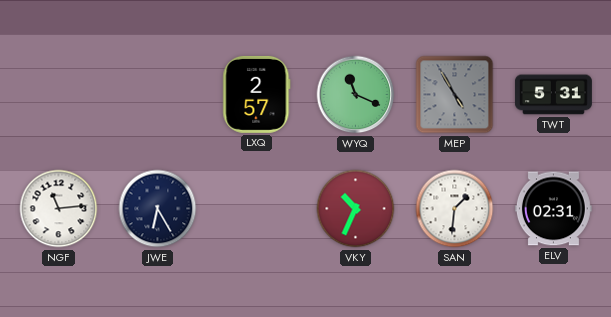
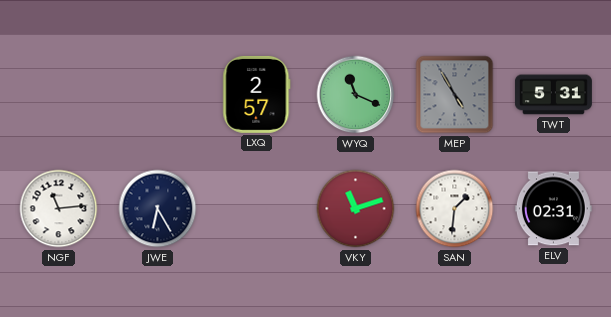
VKY: 10:34 -> 11:12
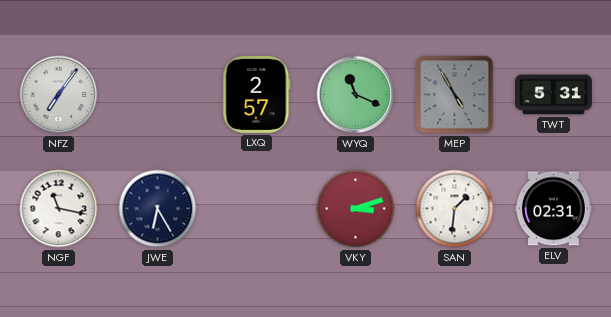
NFZ: none -> 7:06
NGF: 11:14 -> 11:17
VKY: 11:12 -> 3:12
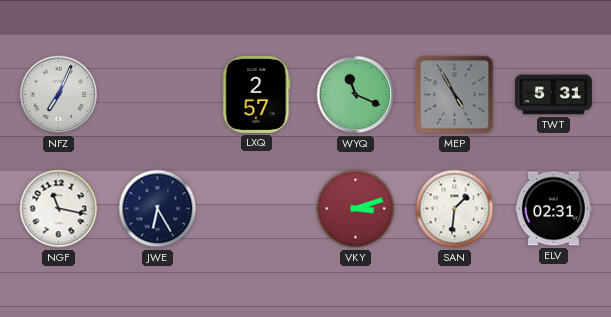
NFZ: 7:06 -> 7:04
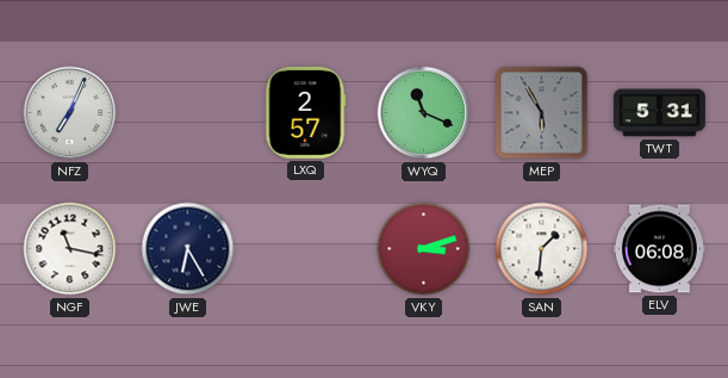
MEP: 4:55 -> 5:55
ELV: 02:31 -> 06:08
